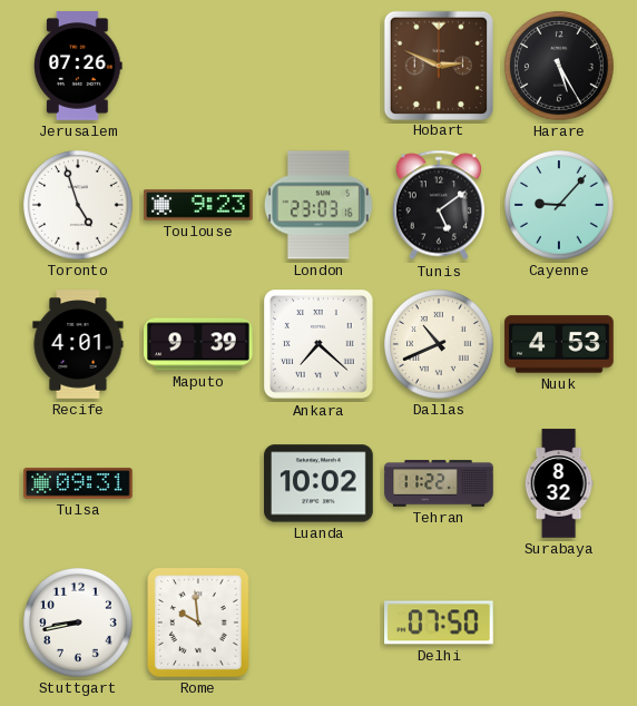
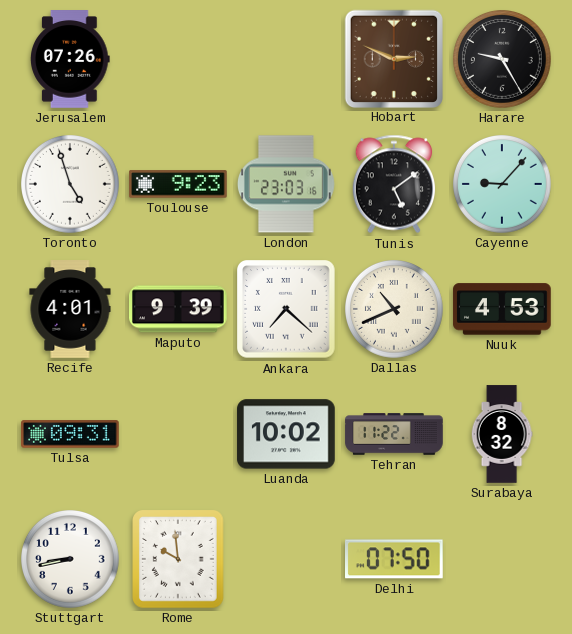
Harare: 5:25 -> 9:25
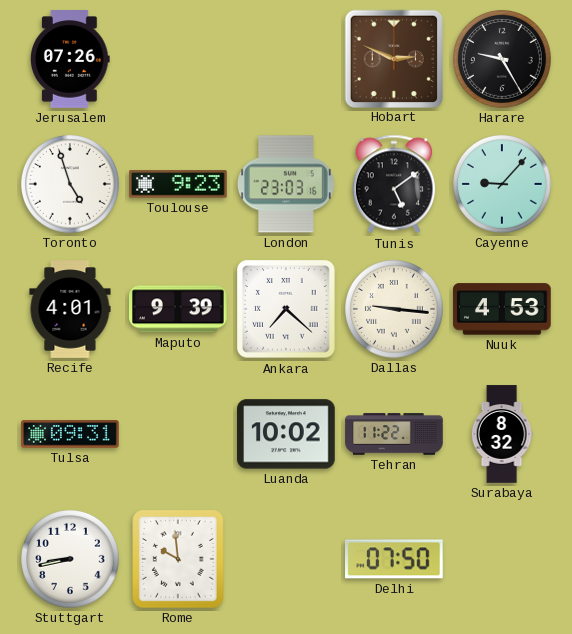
Dallas: 10:41 -> 9:16
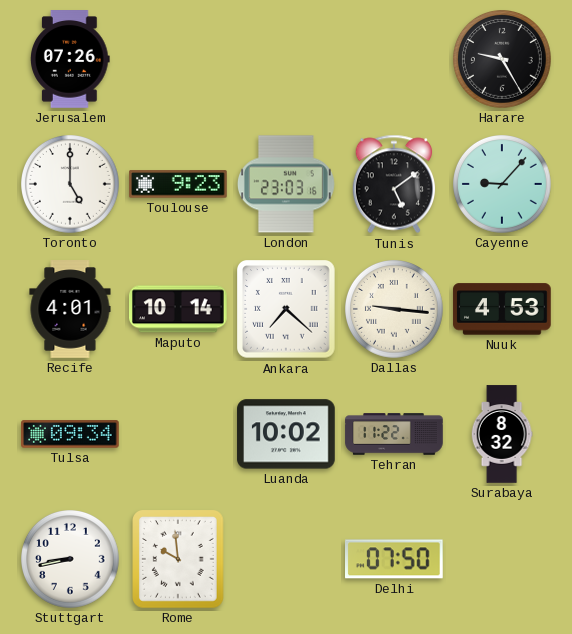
Hobart: 2:49 -> none
Toronto: 4:57 -> 5:00
Maputo: 9:39 -> 10:14
Tulsa: 09:31 -> 09:34
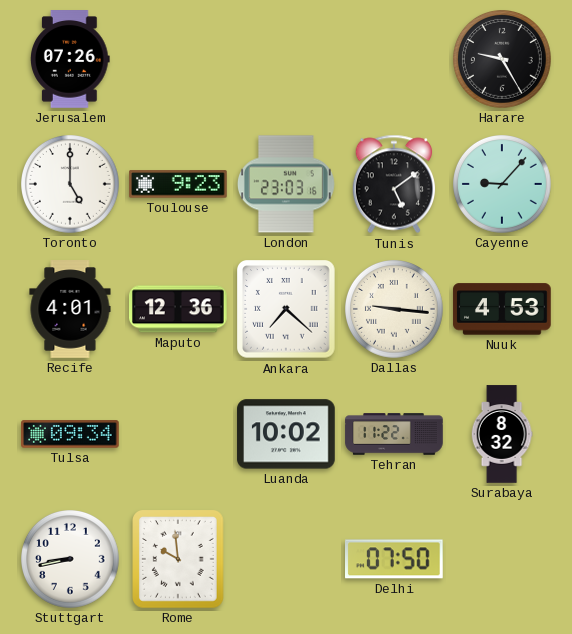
Maputo: 10:14 -> 12:36
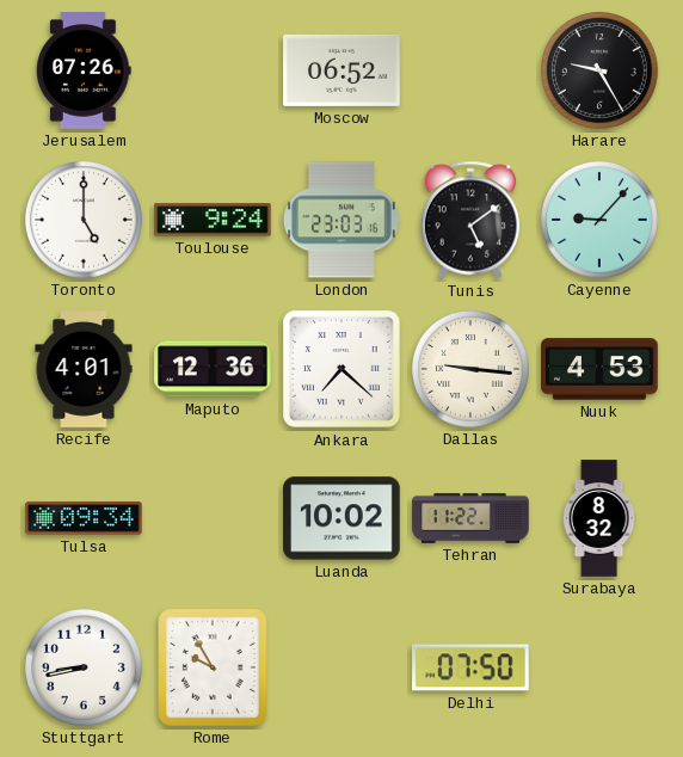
Moscow: none -> 06:52
Toulouse: 9:23 -> 9:24
Rome: 9:59 -> 9:55
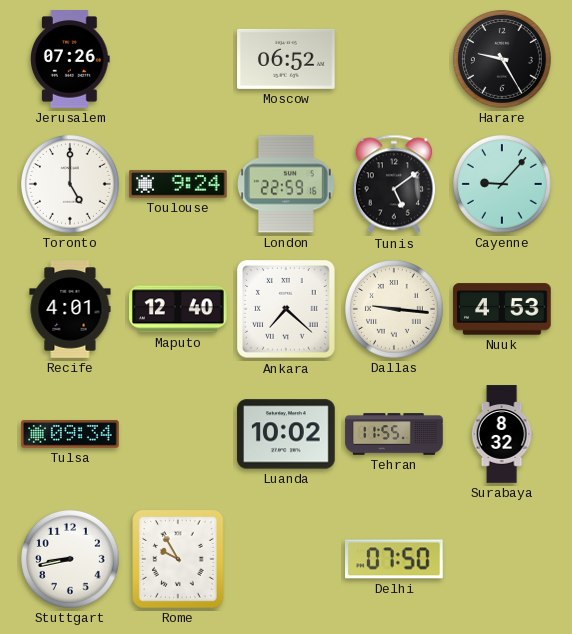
London: 23:03 -> 22:59
Maputo: 12:36 -> 12:40
Tehran: 11:22 -> 11:55
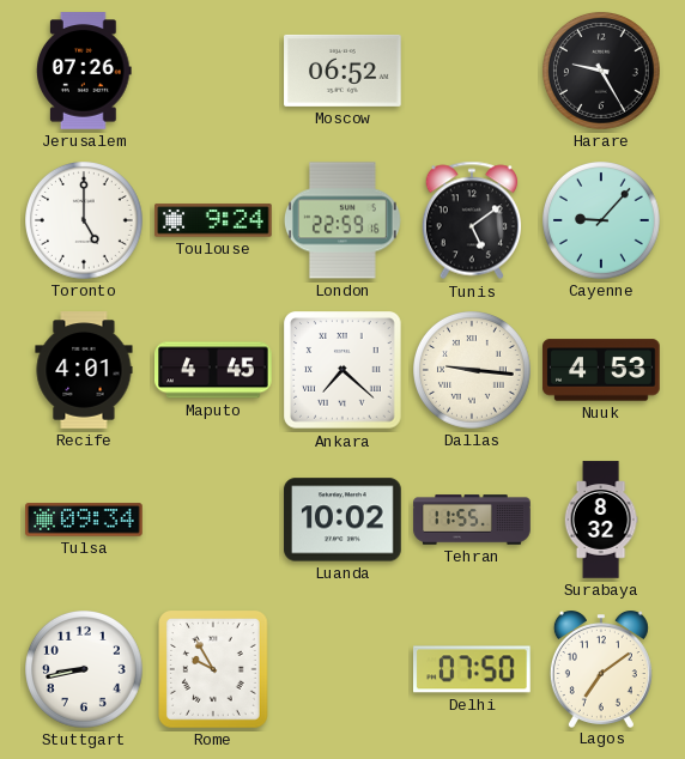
Maputo: 12:40 -> 4:45
Lagos: none -> 7:09
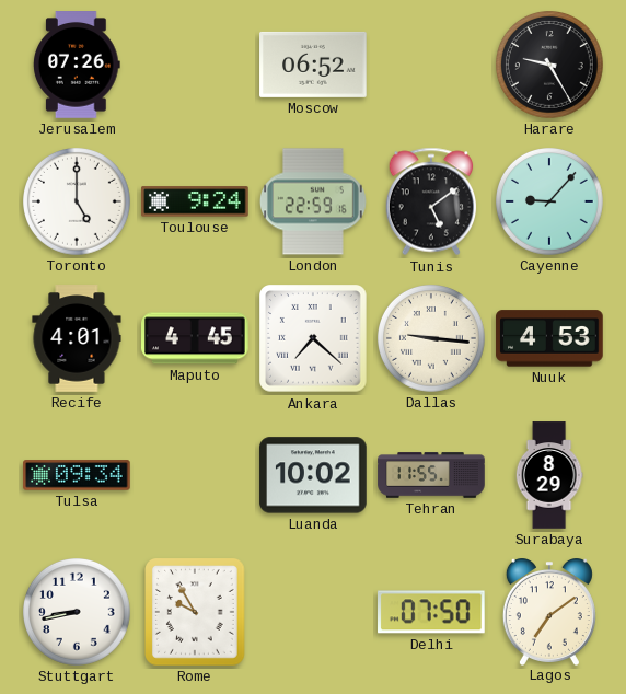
Surabaya: 8:32 -> 8:29
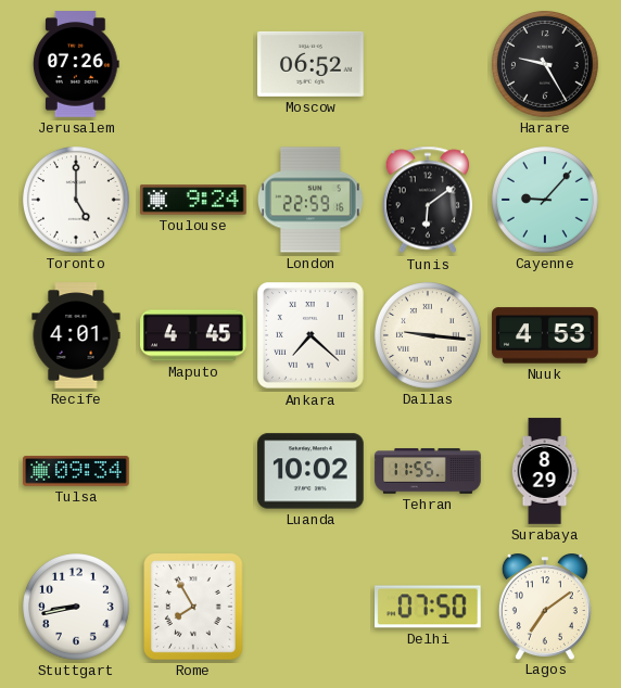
Tunis: 5:09 -> 6:09
Rome: 9:55 -> 7:55
